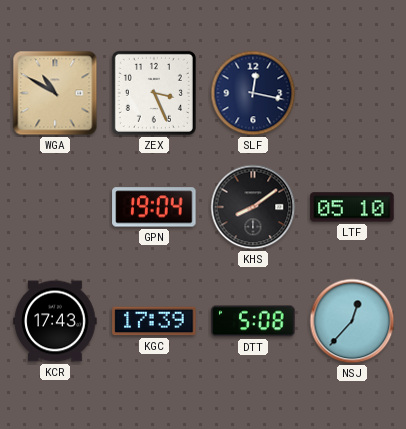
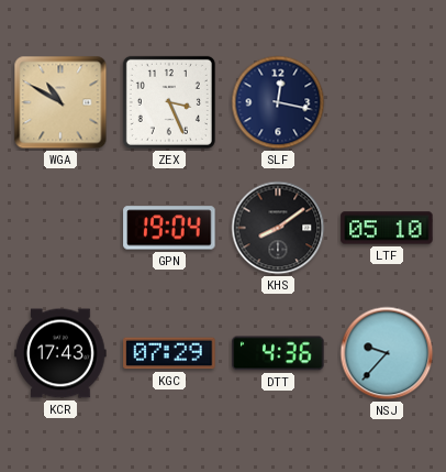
KGC: 17:39 -> 07:29
DTT: 5:08 -> 4:36
NSJ: 12:37 -> 9:37
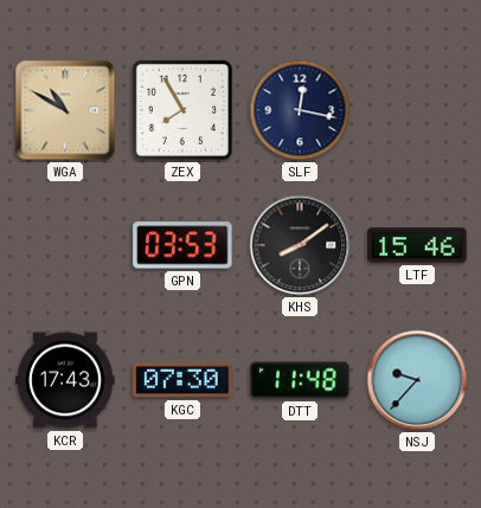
ZEX: 3:26 -> 7:55
GPN: 19:04 -> 03:53
LTF: 05:10 -> 15:46
KGC: 07:29 -> 07:30
DTT: 4:36 -> 11:48
